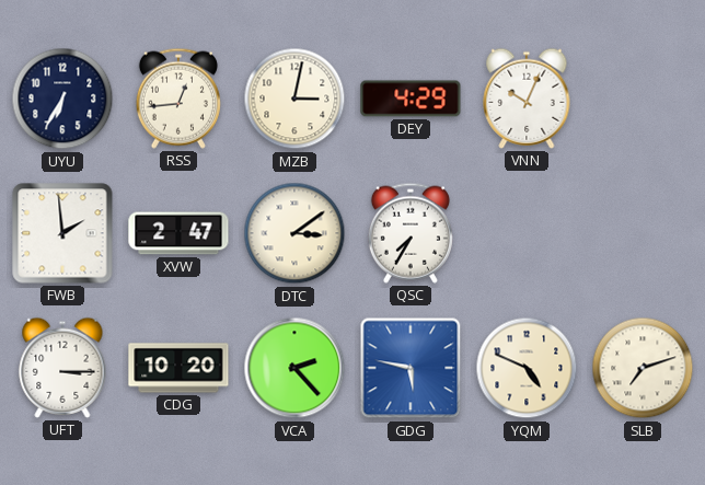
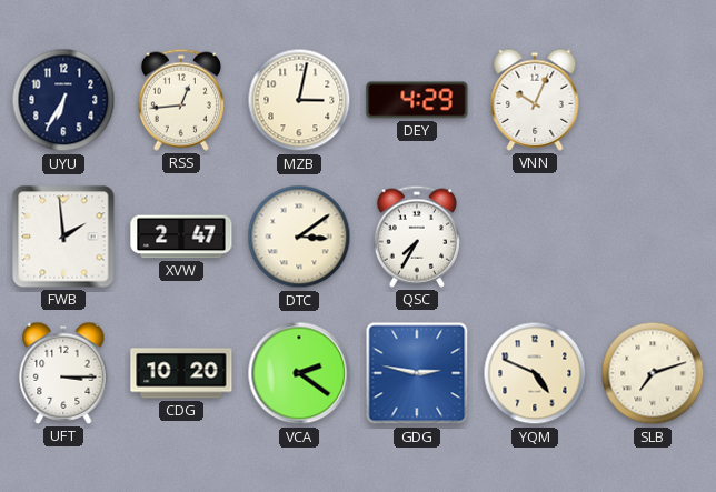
VCA: 2:23 -> 2:21
GDG: 5:47 -> 2:47
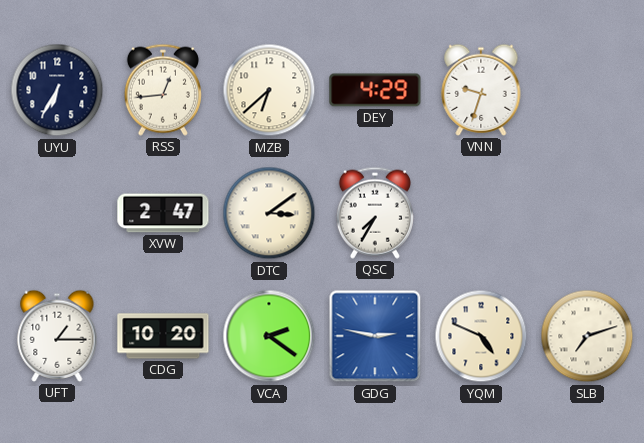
MZB: 3:02 -> 6:38
VNN: 10:04 -> 9:33
FWB: 1:59 -> none
UFT: 3:15 -> 1:15
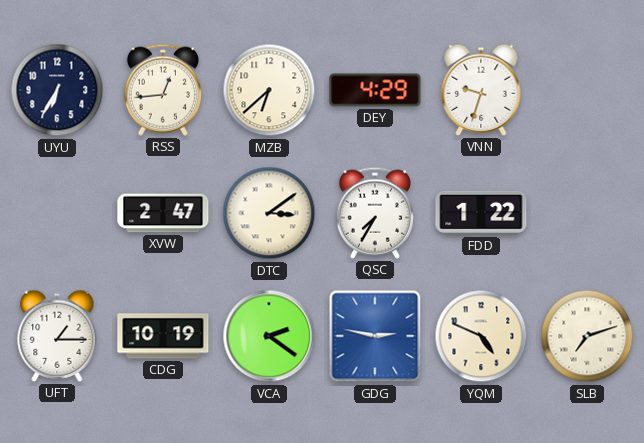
FDD: none -> 1:22
CDG: 10:20 -> 10:19
